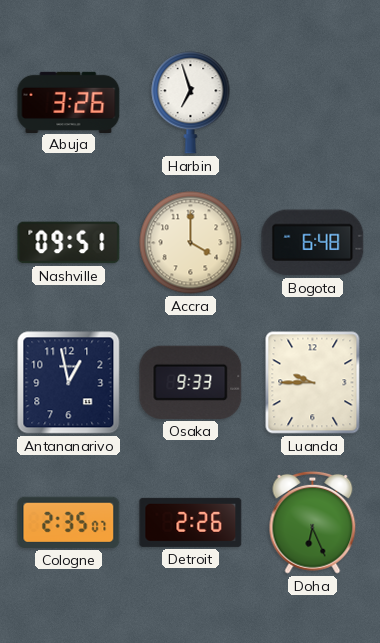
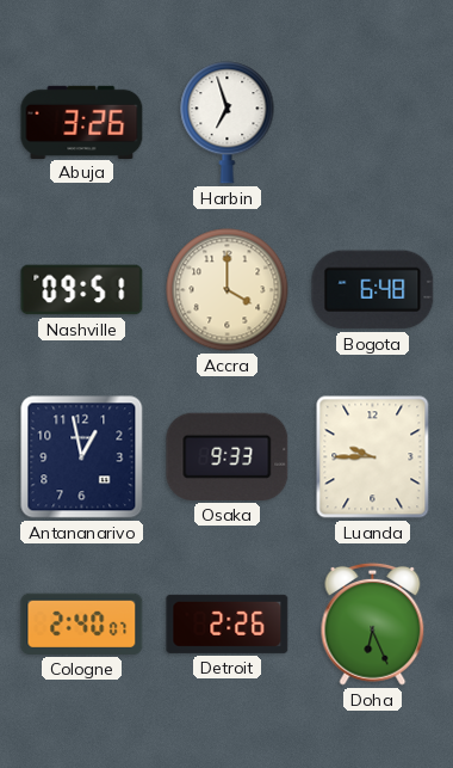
Cologne: 2:35 -> 2:40
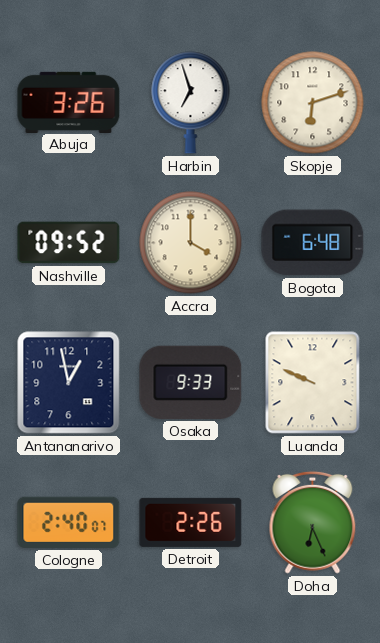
Skopje: none -> 6:12
Nashville: 09:51 -> 09:52
Luanda: 9:45 -> 9:49
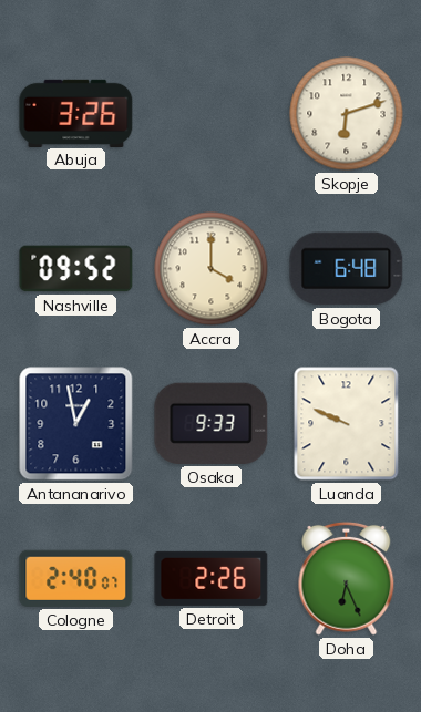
Harbin: 6:57 -> none
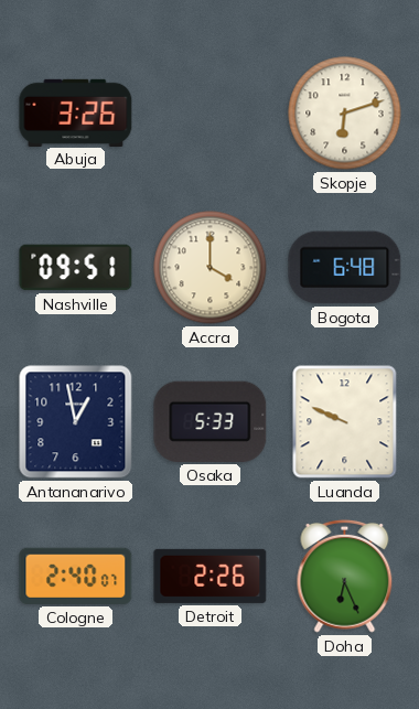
Nashville: 09:52 -> 09:51
Osaka: 9:33 -> 5:33
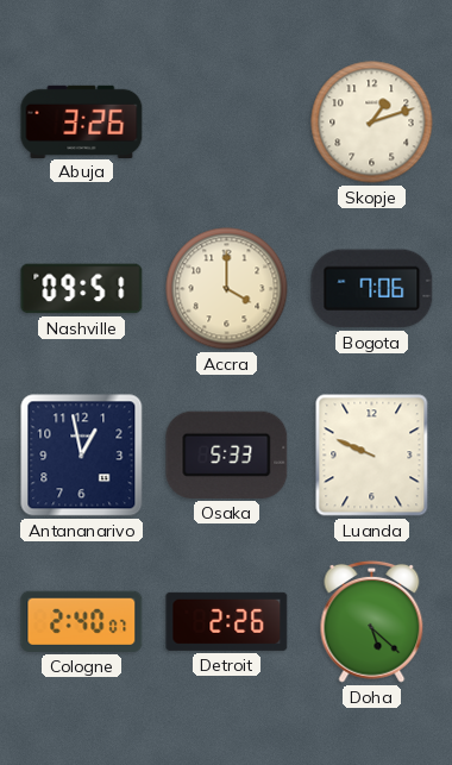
Skopje: 6:12 -> 1:12
Bogota: 6:48 -> 7:06
Doha: 6:26 -> 5:22
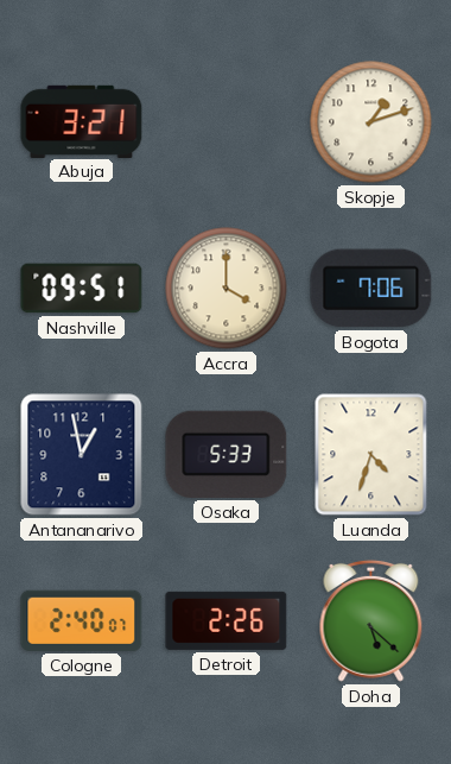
Abuja: 3:26 -> 3:21
Luanda: 9:49 -> 4:33
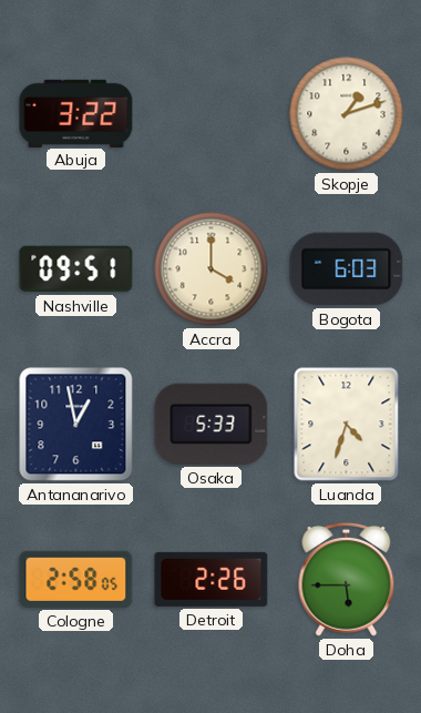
Abuja: 3:21 -> 3:22
Bogota: 7:06 -> 6:03
Cologne: 2:40 -> 2:58
Doha: 5:22 -> 5:45
